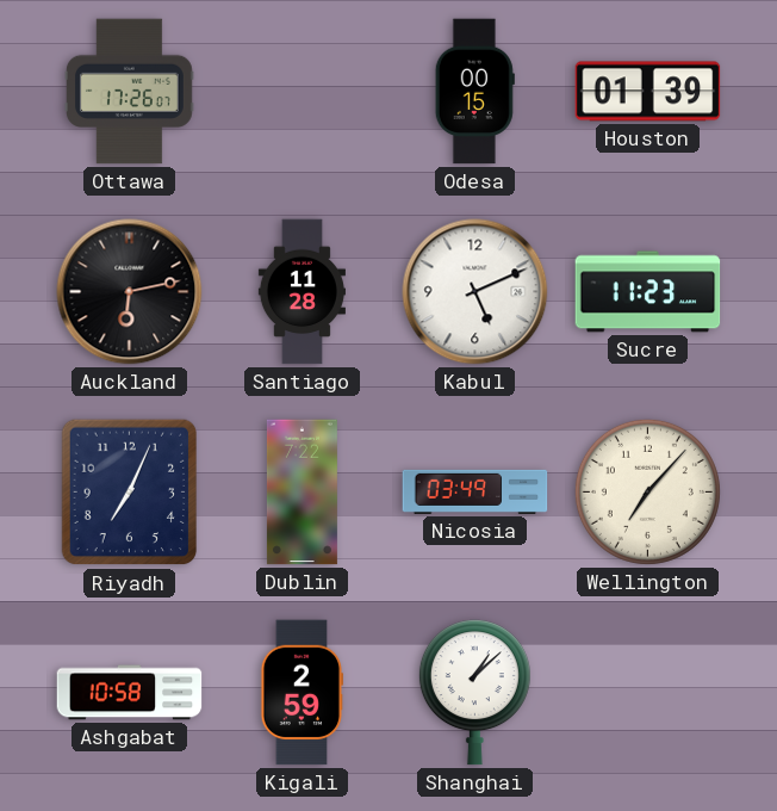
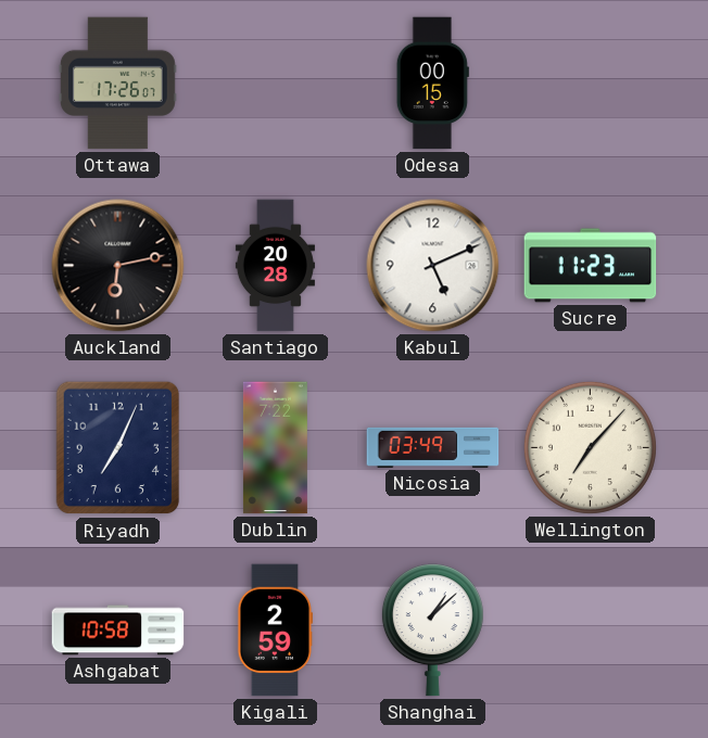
Houston: 01:39 -> none
Santiago: 11:28 -> 20:28
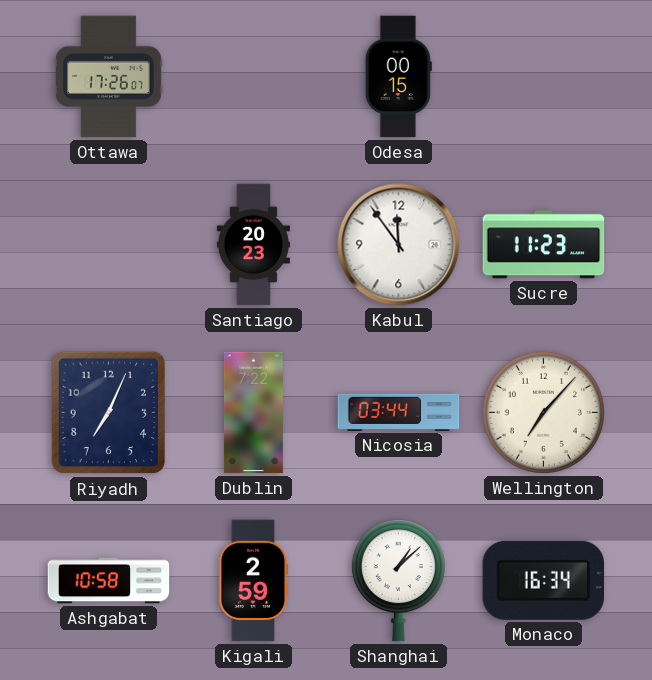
Auckland: 6:13 -> none
Santiago: 20:28 -> 20:23
Kabul: 5:11 -> 11:54
Nicosia: 03:49 -> 03:44
Monaco: none -> 16:34
